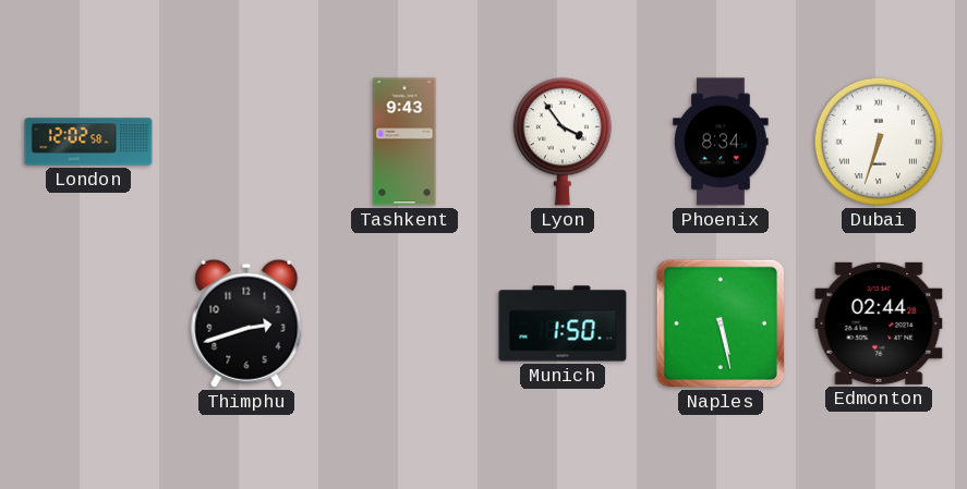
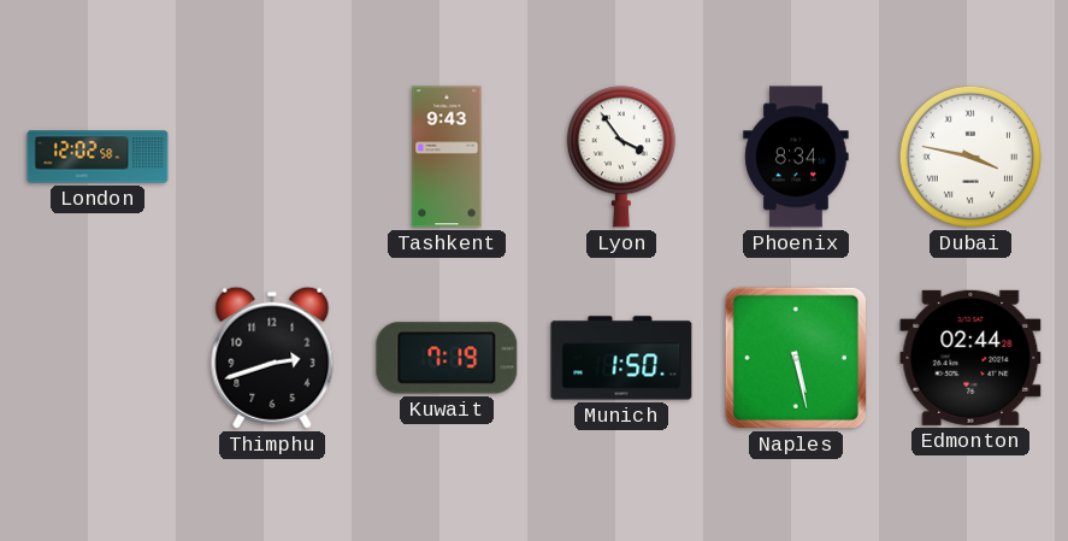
Dubai: 6:33 -> 3:47
Kuwait: none -> 7:19
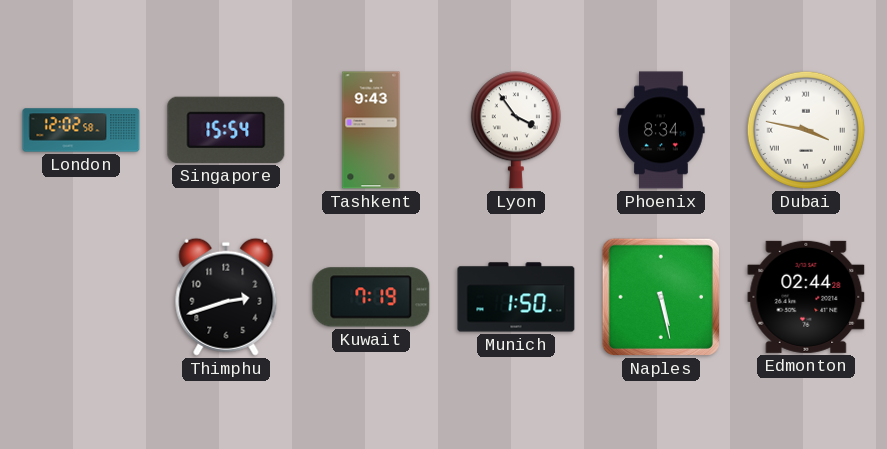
Singapore: none -> 15:54
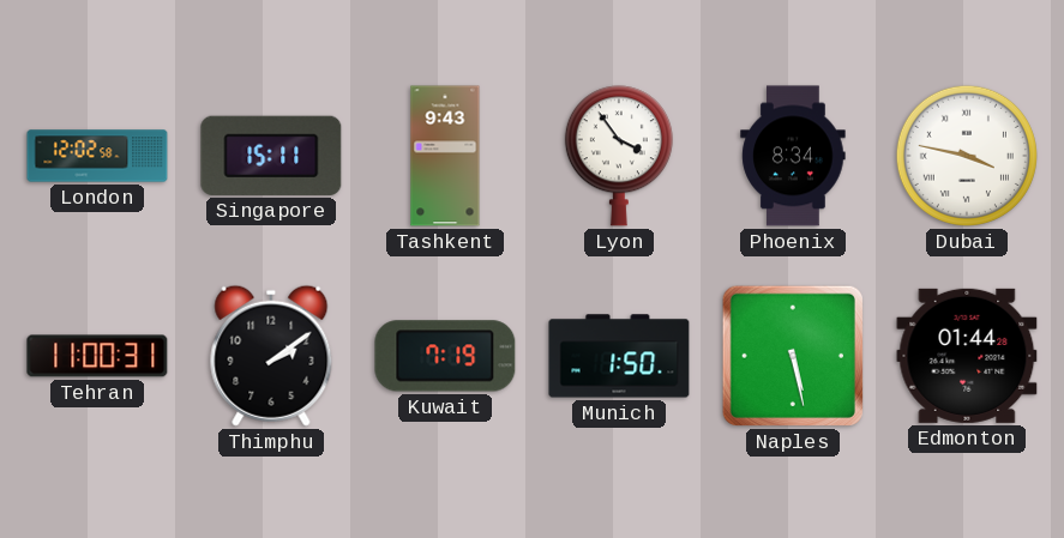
Singapore: 15:54 -> 15:11
Tehran: none -> 11:00
Thimphu: 2:42 -> 2:09
Edmonton: 02:44 -> 01:44
